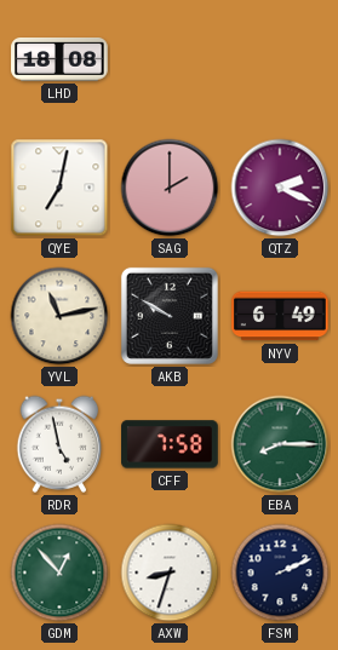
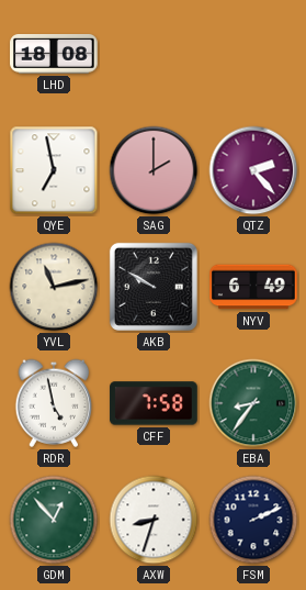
QYE: 7:02 -> 6:58
QTZ: 2:19 -> 2:23
EBA: 8:15 -> 8:36
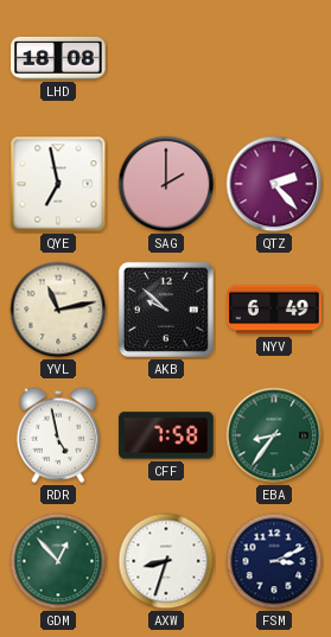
AKB: 9:50 -> 9:52
FSM: 2:11 -> 3:11
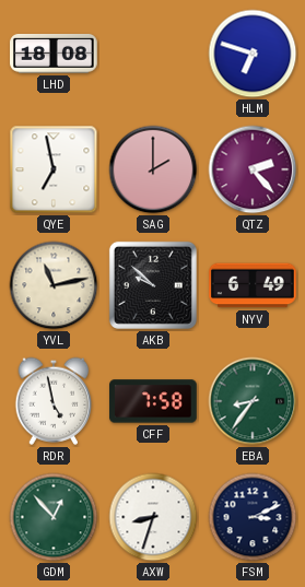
HLM: none -> 6:48
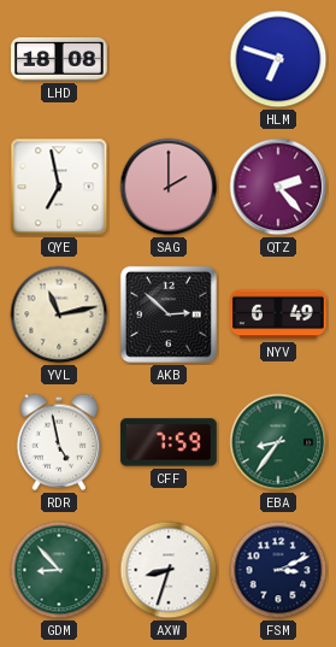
AKB: 9:52 -> 2:52
CFF: 7:58 -> 7:59
GDM: 12:53 -> 8:53
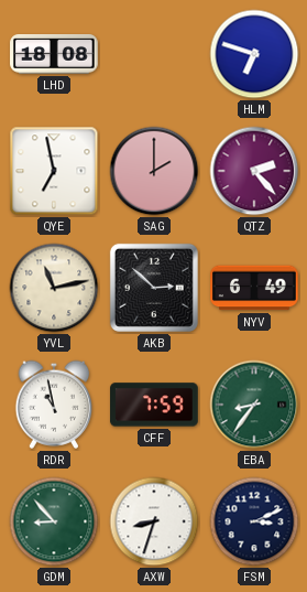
RDR: 4:58 -> 10:58
